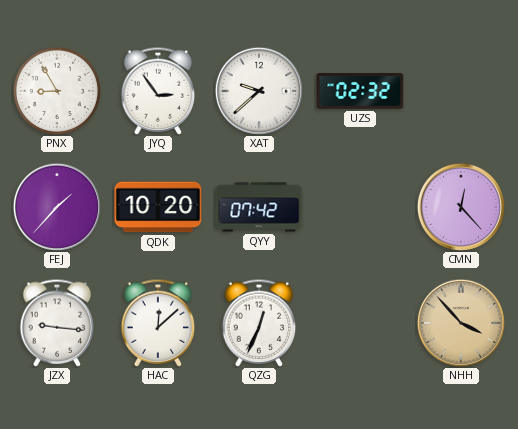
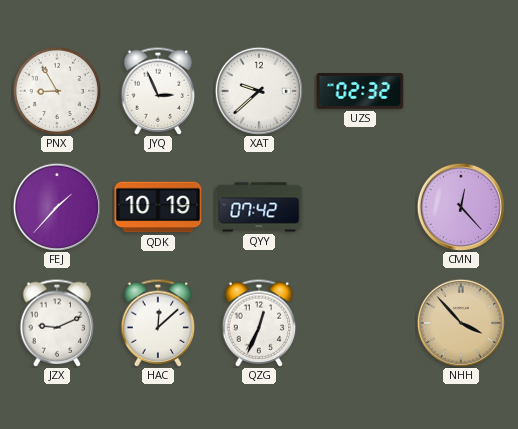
JYQ: 2:54 -> 2:56
QDK: 10:20 -> 10:19
JZX: 9:16 -> 9:11
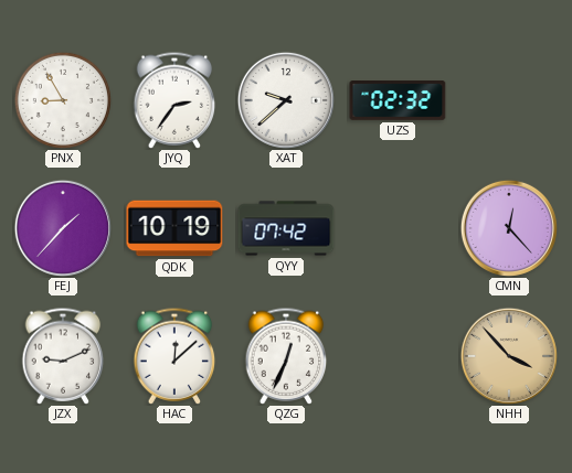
JYQ: 2:56 -> 2:36
